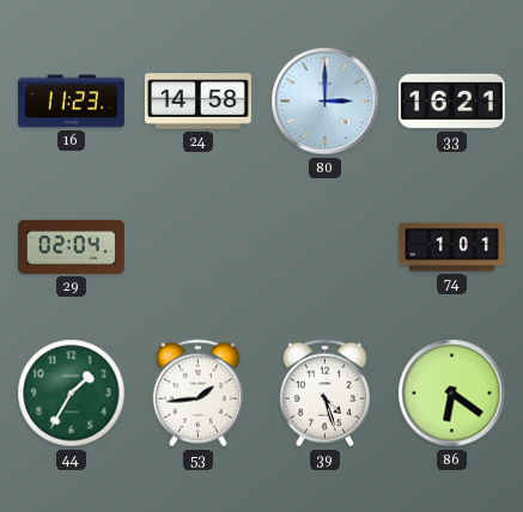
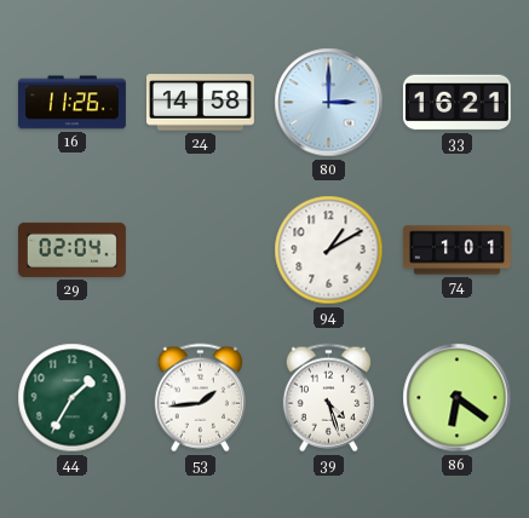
16: 11:23 -> 11:26
94: none -> 1:10
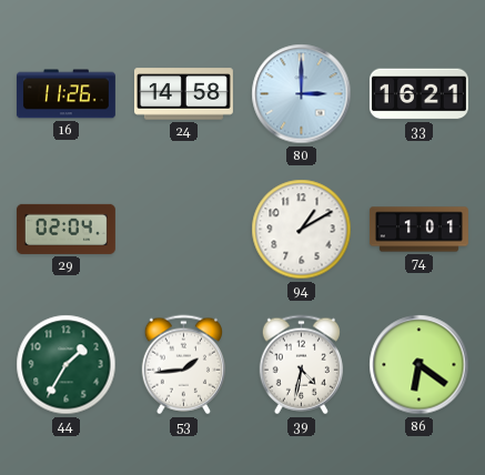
39: 4:27 -> 4:32
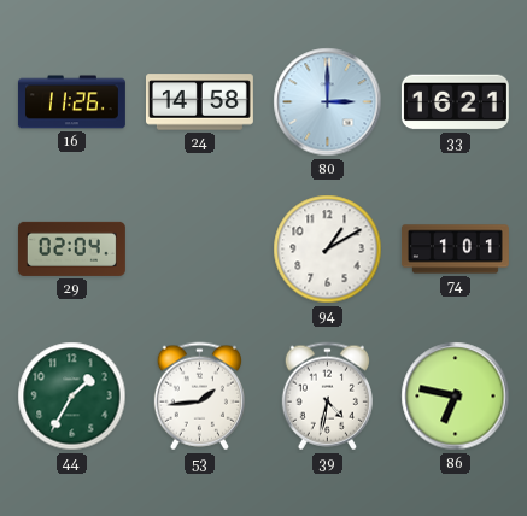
86: 6:21 -> 6:47
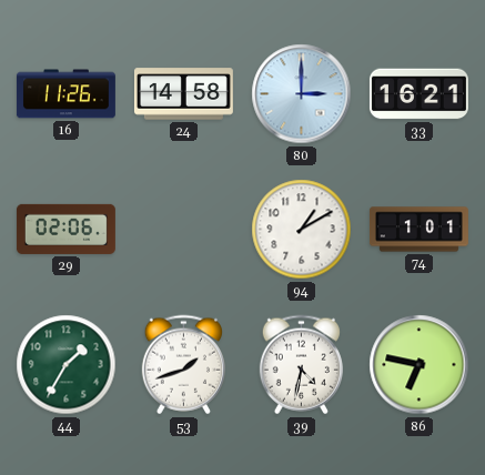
29: 02:04 -> 02:06
53: 1:44 -> 1:42
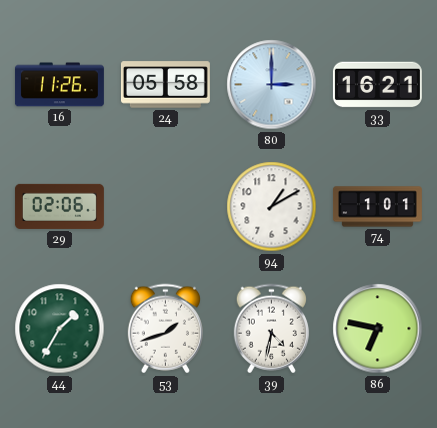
24: 14:58 -> 05:58
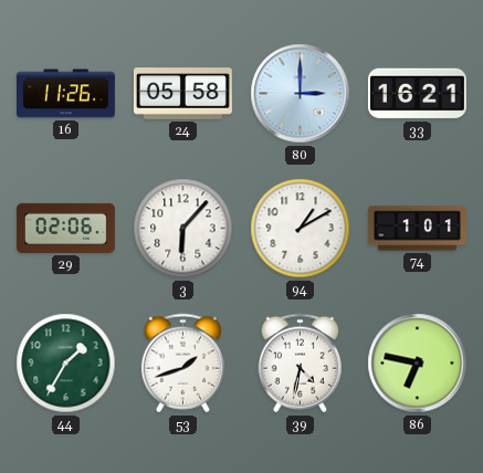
3: none -> 6:07
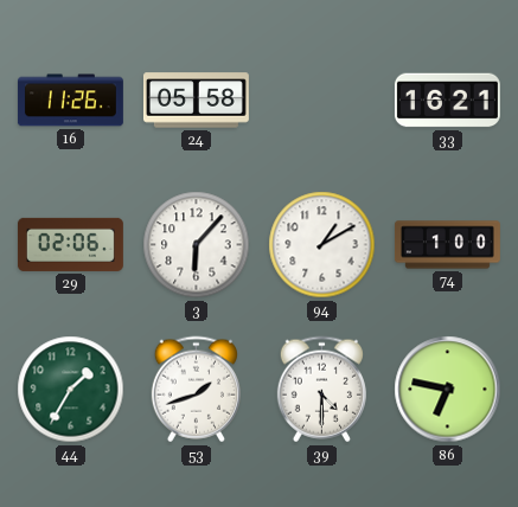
80: 3:00 -> none
74: 1:01 -> 1:00
39: 4:32 -> 4:30
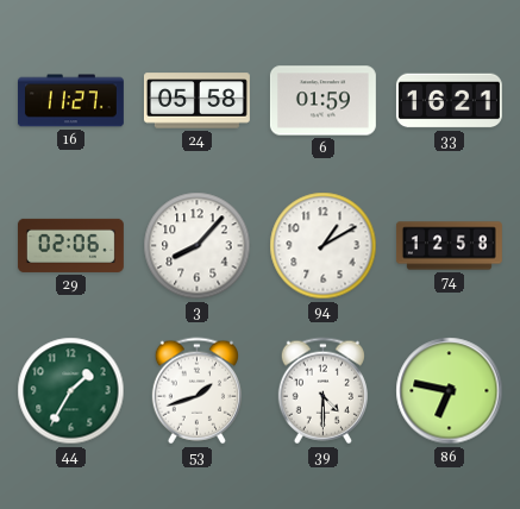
16: 11:26 -> 11:27
6: none -> 01:59
3: 6:07 -> 8:07
74: 1:00 -> 12:58
